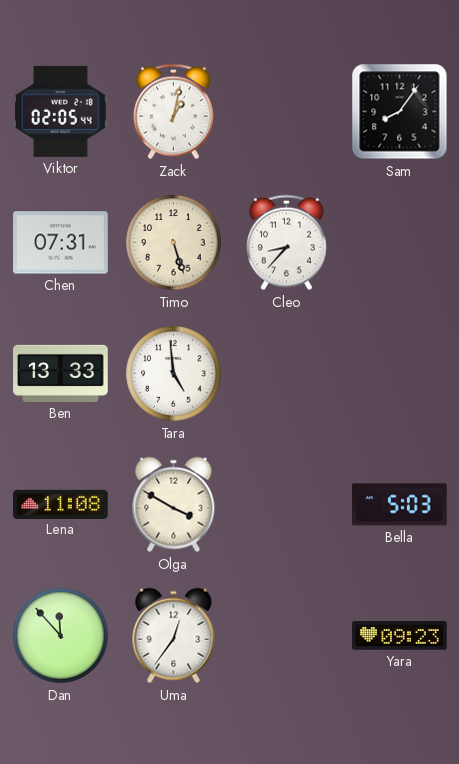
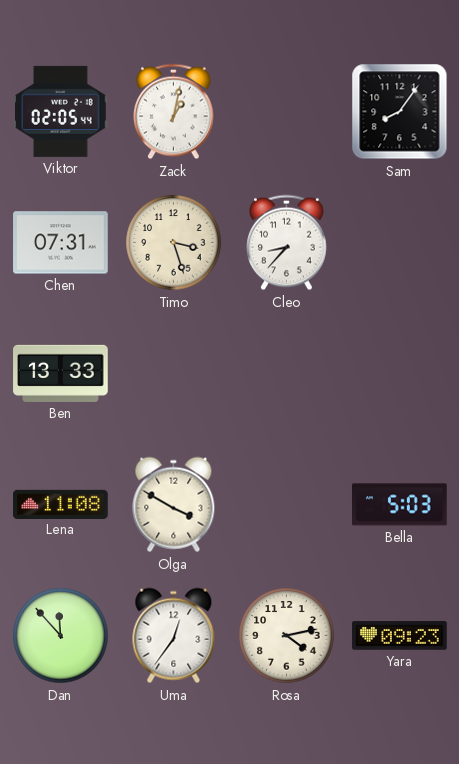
Timo: 5:27 -> 3:27
Tara: 4:59 -> none
Rosa: none -> 4:13
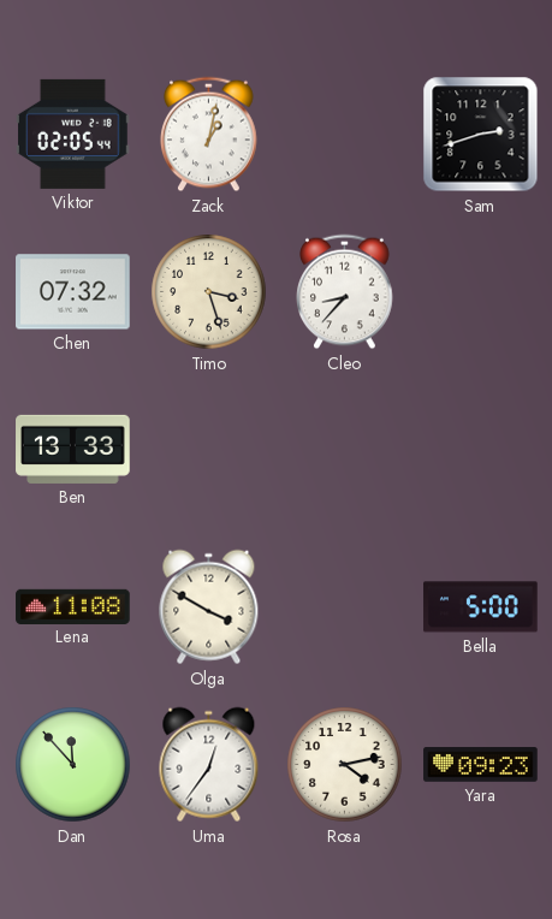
Sam: 8:06 -> 2:42
Chen: 07:31 -> 07:32
Bella: 5:03 -> 5:00
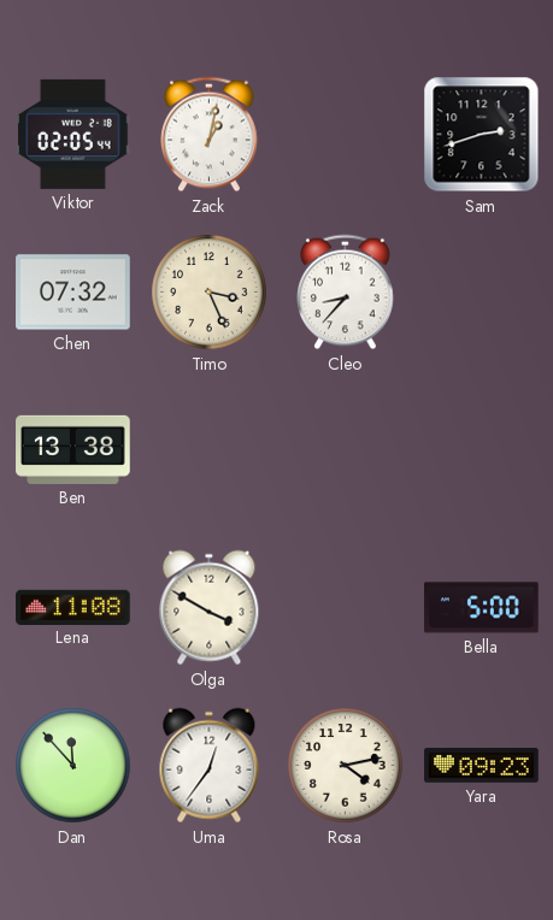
Timo: 3:27 -> 3:26
Ben: 13:33 -> 13:38
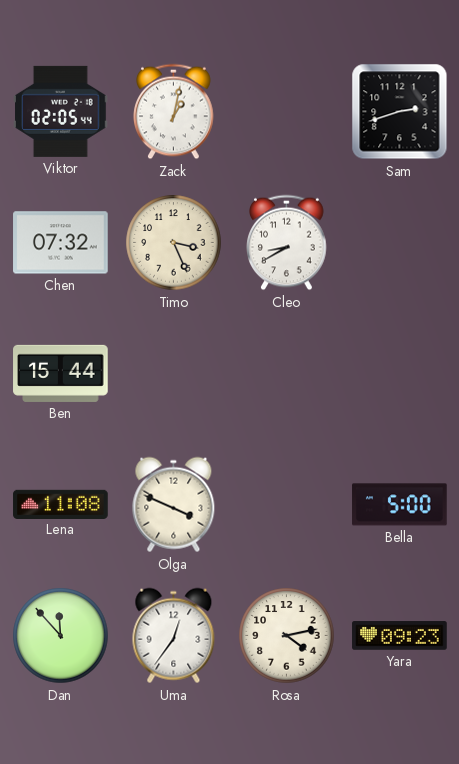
Cleo: 8:37 -> 8:40
Ben: 13:38 -> 15:44
Olga: 3:50 -> 3:49
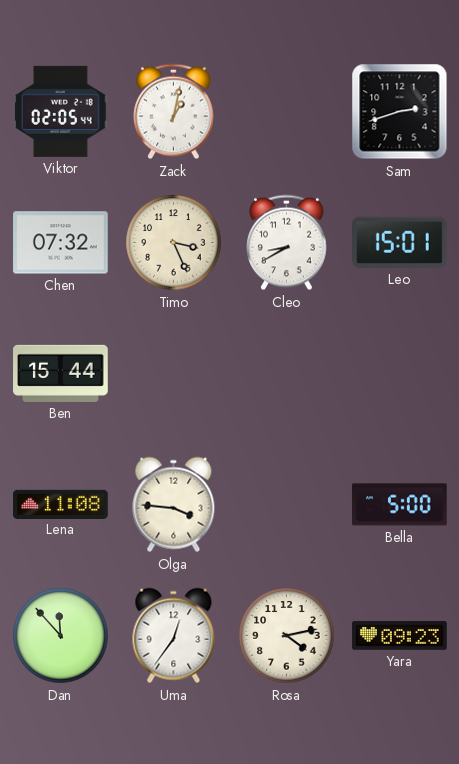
Leo: none -> 15:01
Olga: 3:49 -> 3:46
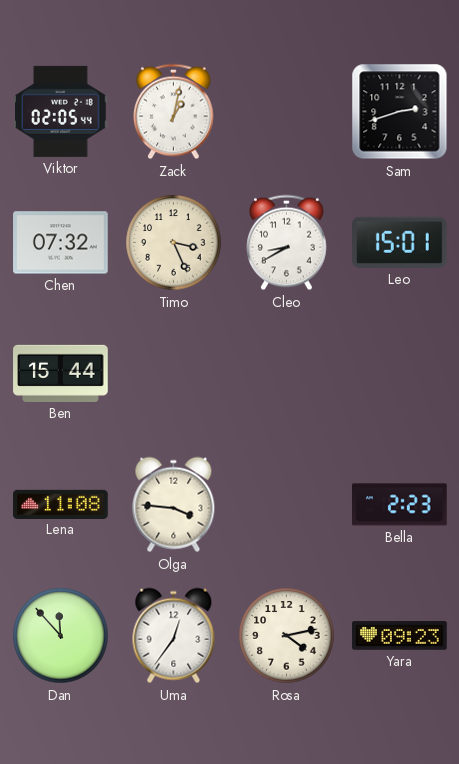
Bella: 5:00 -> 2:23
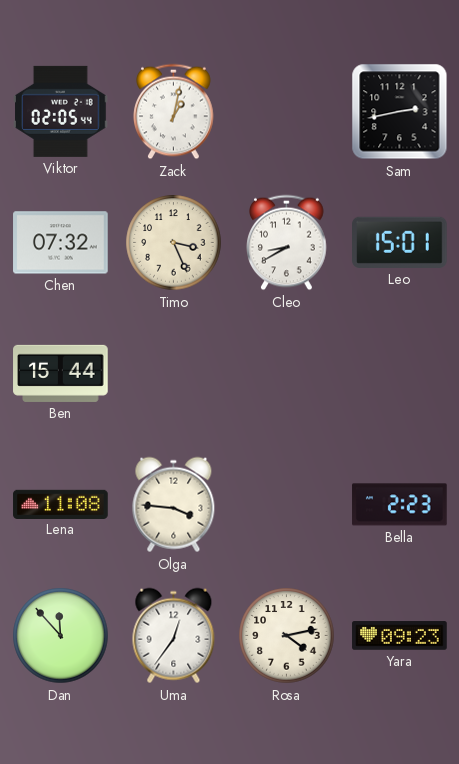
Sam: 2:42 -> 2:43
